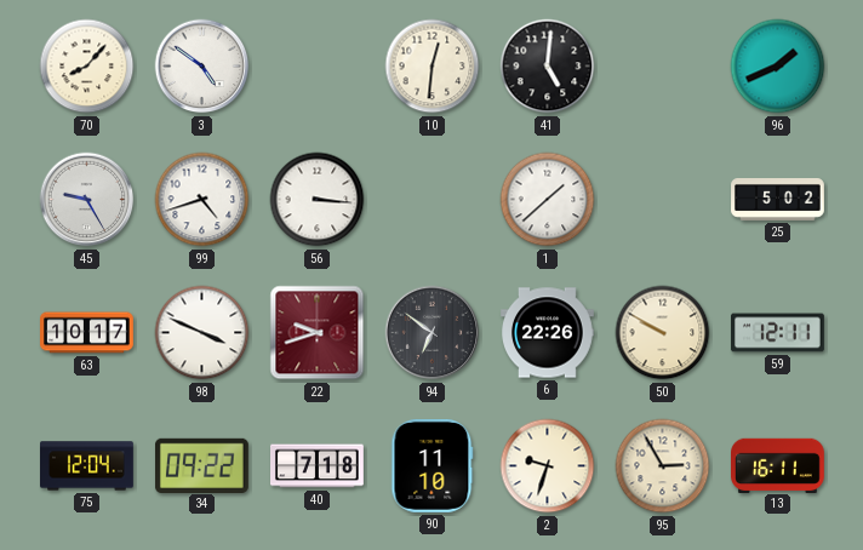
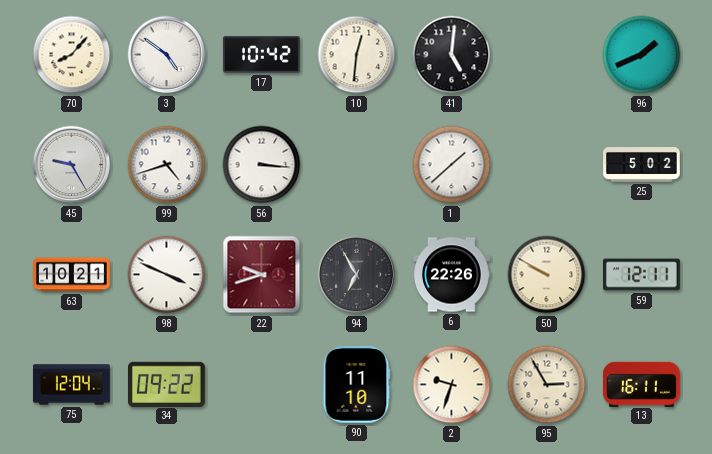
17: none -> 10:42
63: 10:17 -> 10:21
94: 6:51 -> 6:55
40: 7:18 -> none
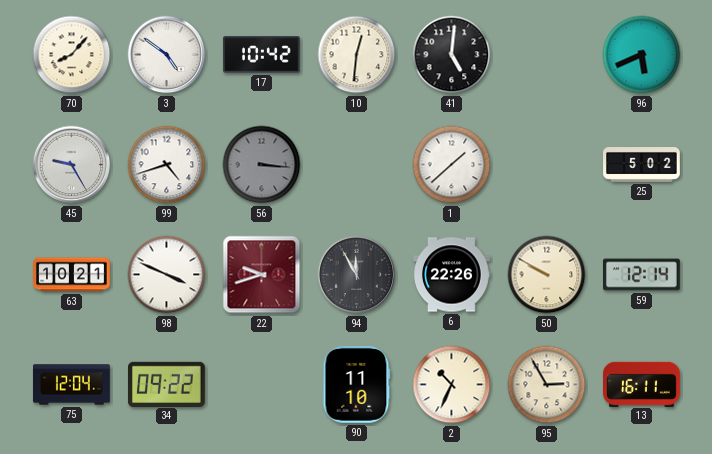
96: 1:41 -> 5:41
56 dial: white -> grey
94: 6:55 -> 11:55
59: 12:11 -> 12:14
2: 9:33 -> 10:34
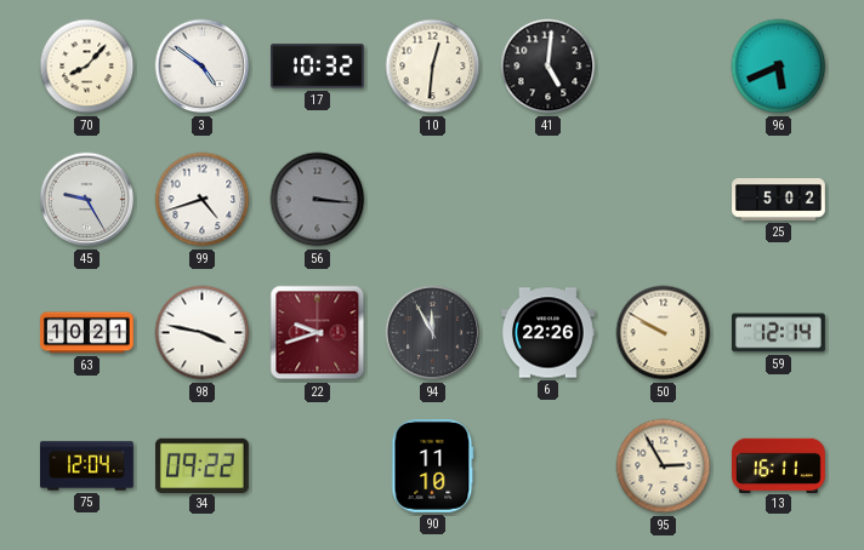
17: 10:42 -> 10:32
1: 1:38 -> none
98: 3:49 -> 3:47
2: 10:34 -> none
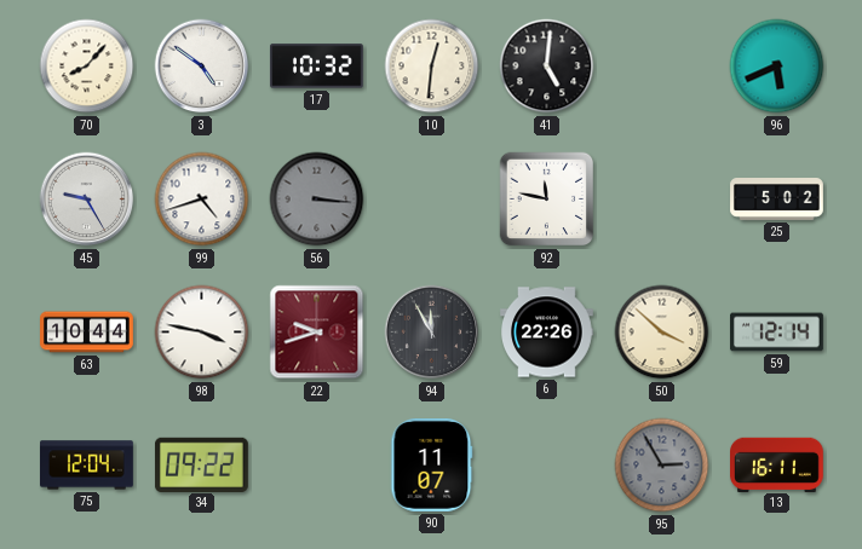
92: none -> 11:47
63: 10:21 -> 10:44
50: 9:50 -> 3:52
90: 11:10 -> 11:07
95 dial: cream -> grey
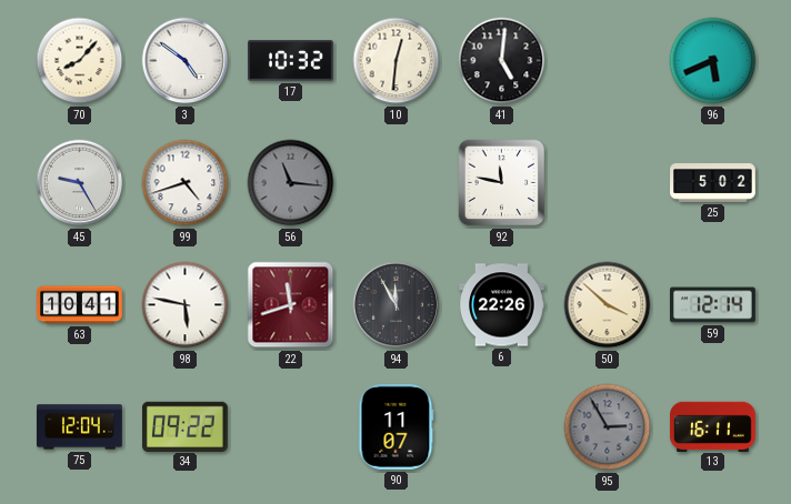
56: 3:16 -> 11:16
63: 10:44 -> 10:41
98: 3:47 -> 5:47
22: 9:42 -> 11:42
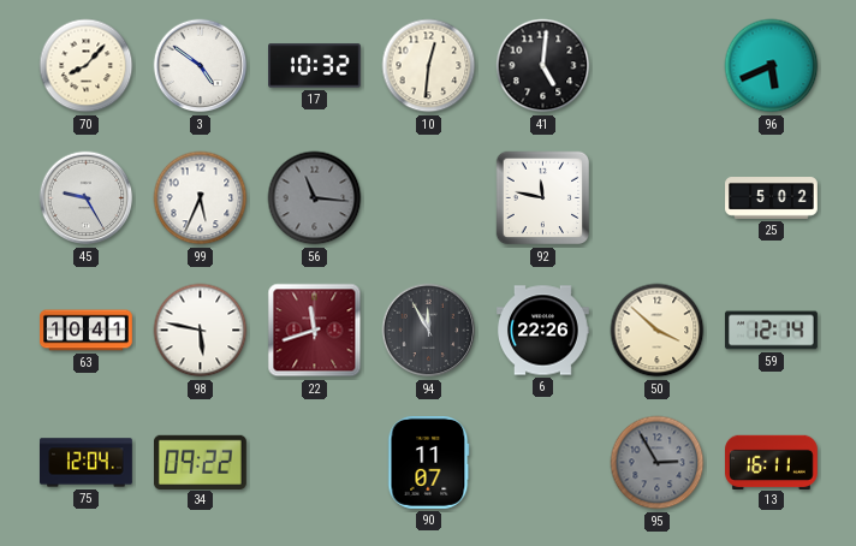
99: 4:42 -> 5:34
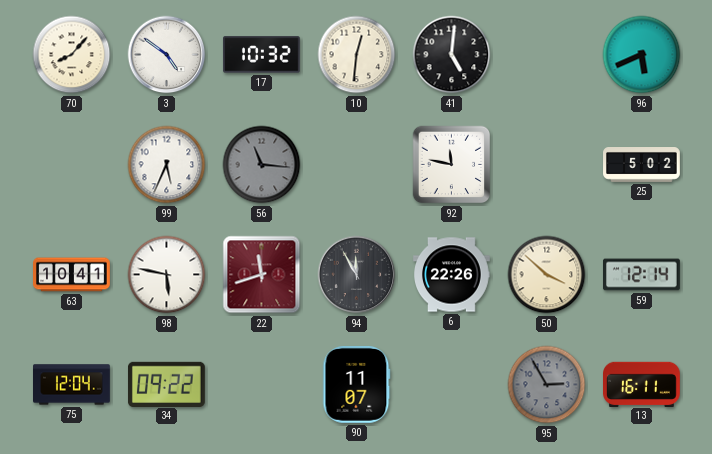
45: 9:25 -> none
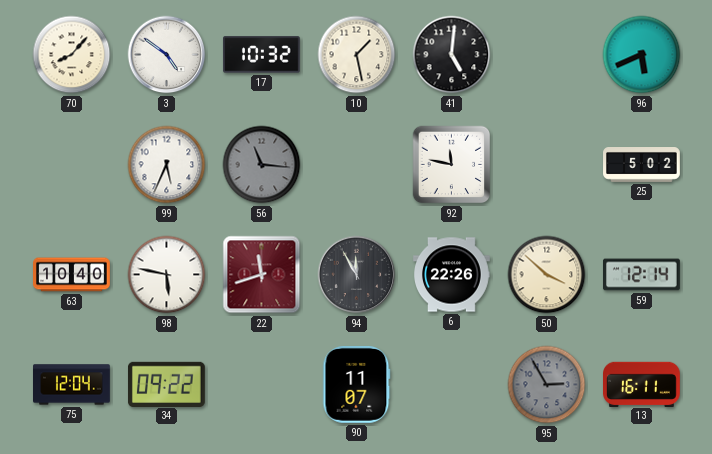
10: 12:31 -> 1:28
63: 10:41 -> 10:40
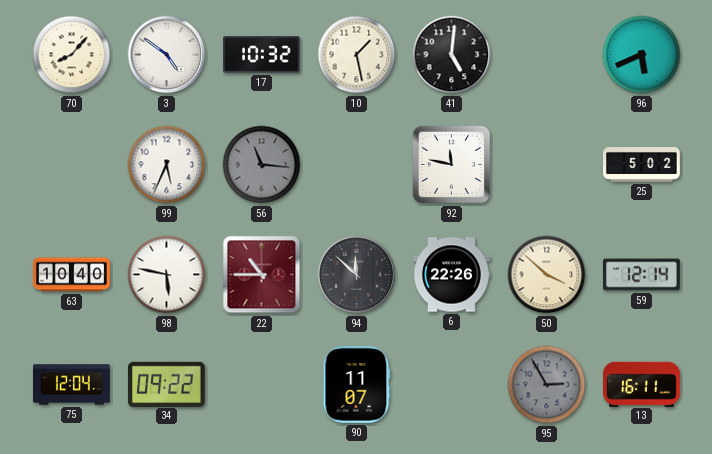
22: 11:42 -> 10:45
94: 11:55 -> 11:52
